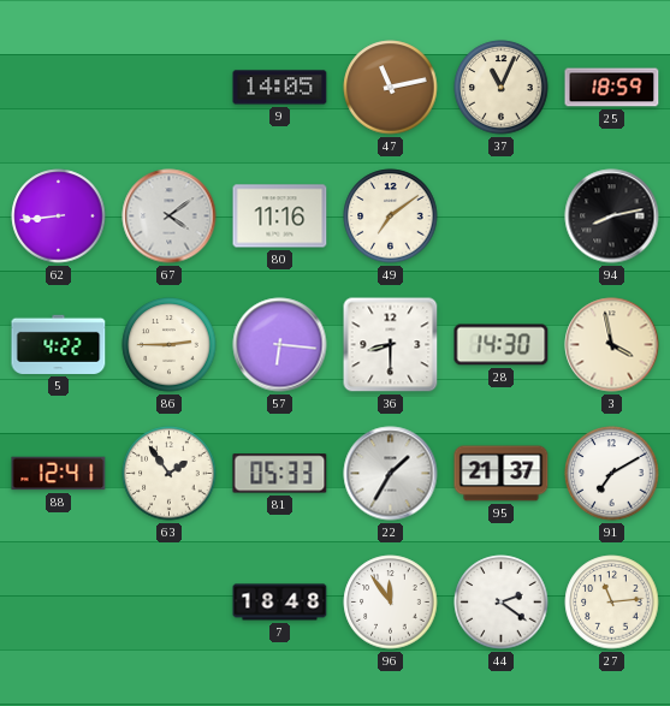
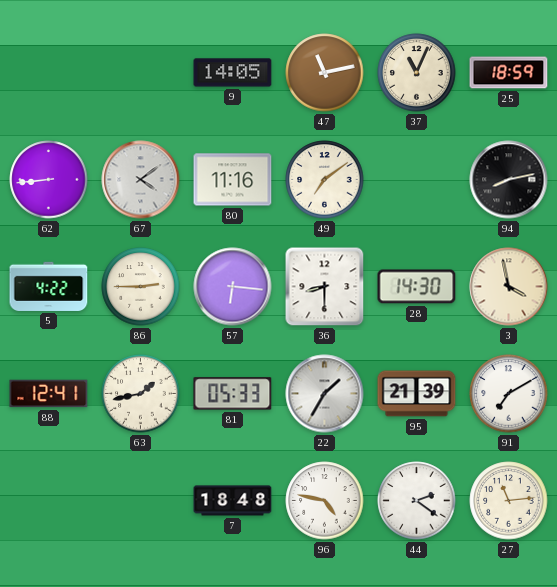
63: 1:54 -> 1:43
95: 21:37 -> 21:39
96: 11:54 -> 4:47
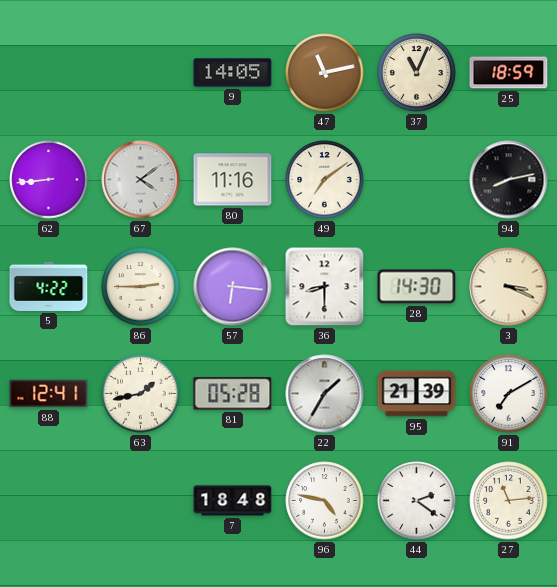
3: 3:58 -> 3:19
81: 05:33 -> 05:28
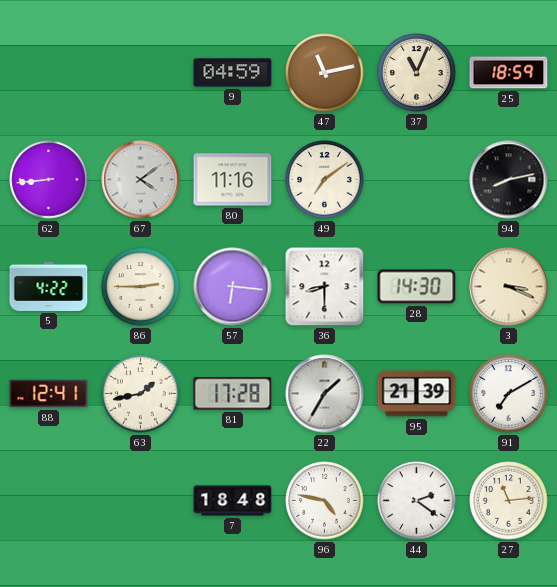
9: 14:05 -> 04:59
81: 05:28 -> 17:28
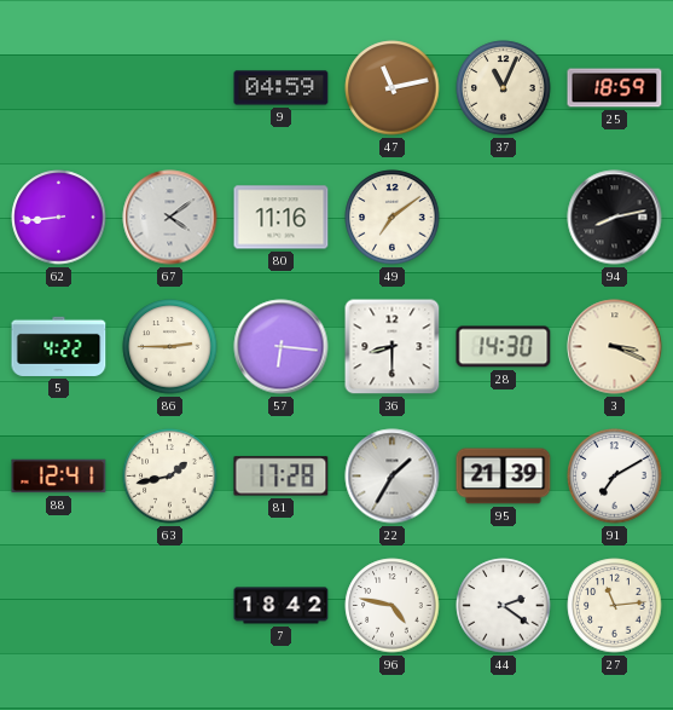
7: 18:48 -> 18:42
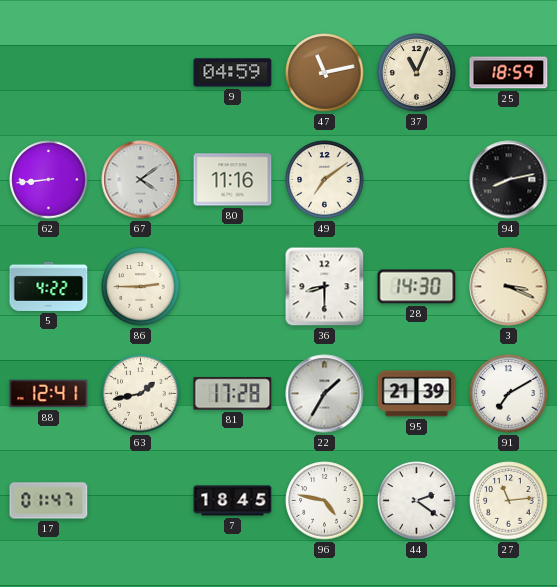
57: 6:16 -> none
17: none -> 01:47
7: 18:42 -> 18:45
